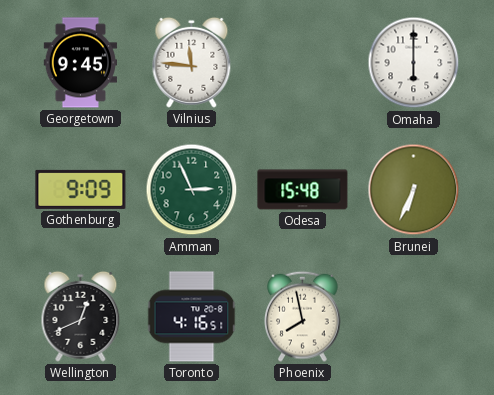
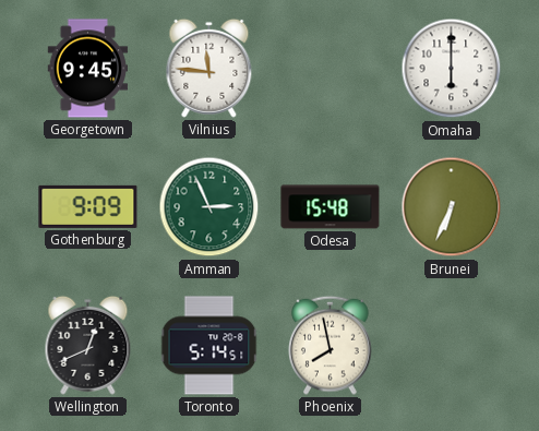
Toronto: 4:16 -> 5:14
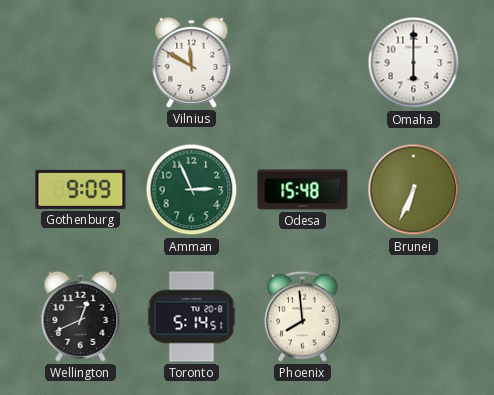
Georgetown: 9:45 -> none
Vilnius: 11:46 -> 11:50
Phoenix: 7:58 -> 7:59
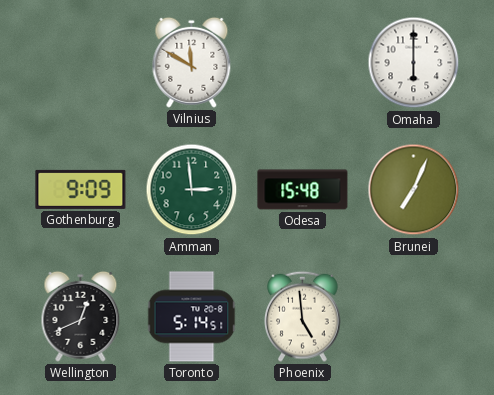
Amman: 2:56 -> 2:59
Brunei: 6:34 -> 7:04
Phoenix: 7:59 -> 4:59
